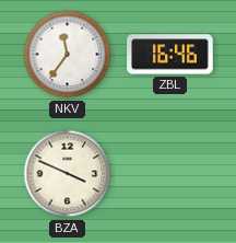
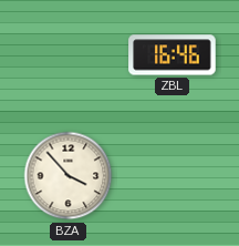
NKV: 11:36 -> none
BZA: 3:49 -> 3:53
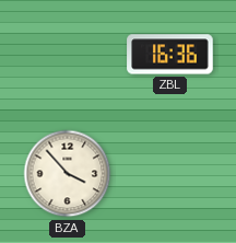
ZBL: 16:46 -> 16:36
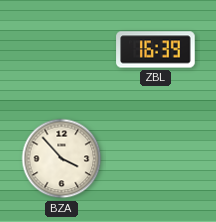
ZBL: 16:36 -> 16:39
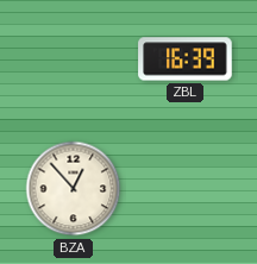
BZA: 3:53 -> 12:53
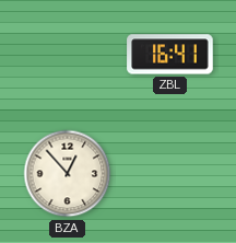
ZBL: 16:39 -> 16:41
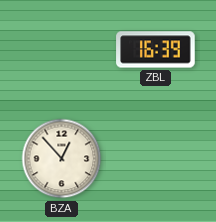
ZBL: 16:41 -> 16:39
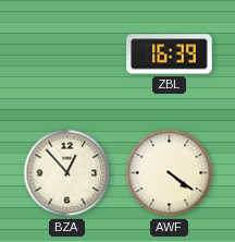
AWF: none -> 4:21
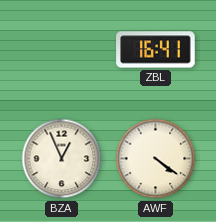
ZBL: 16:39 -> 16:41
BZA: 12:53 -> 12:56
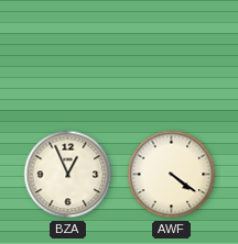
ZBL: 16:41 -> none
